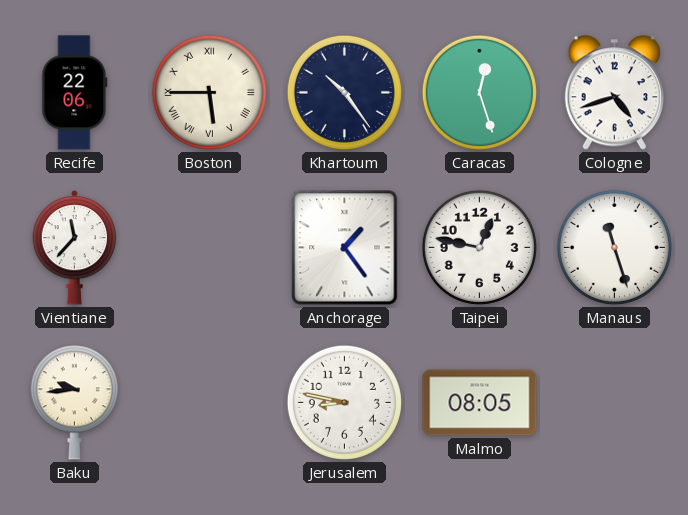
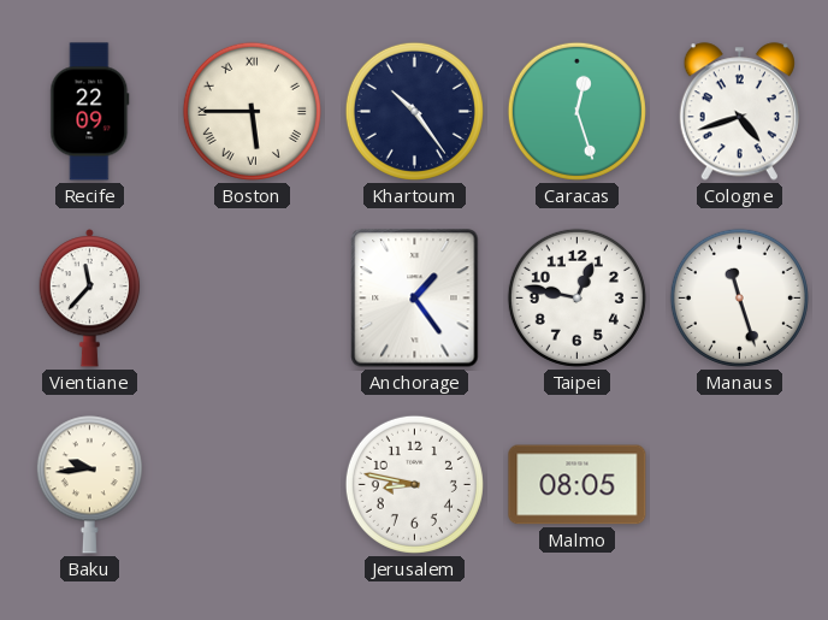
Recife: 22:06 -> 22:09
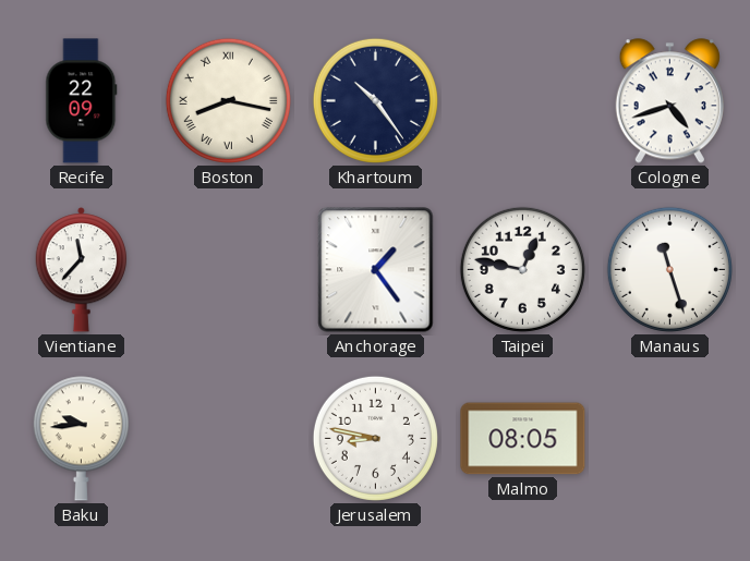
Boston: 5:45 -> 8:17
Caracas: 12:27 -> none
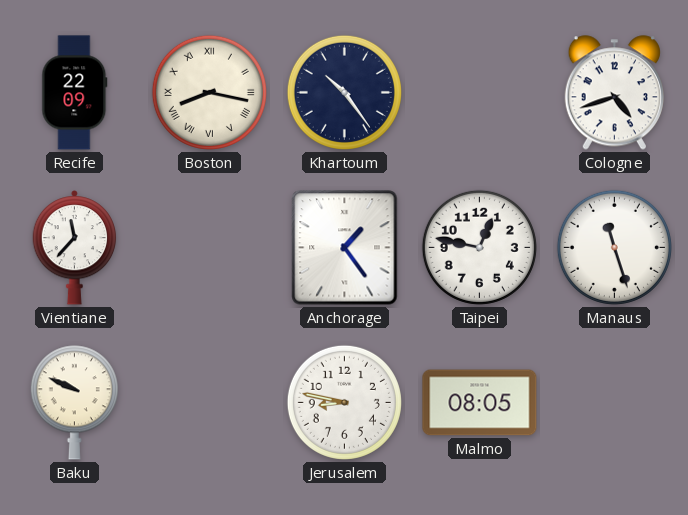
Baku: 9:44 -> 9:49
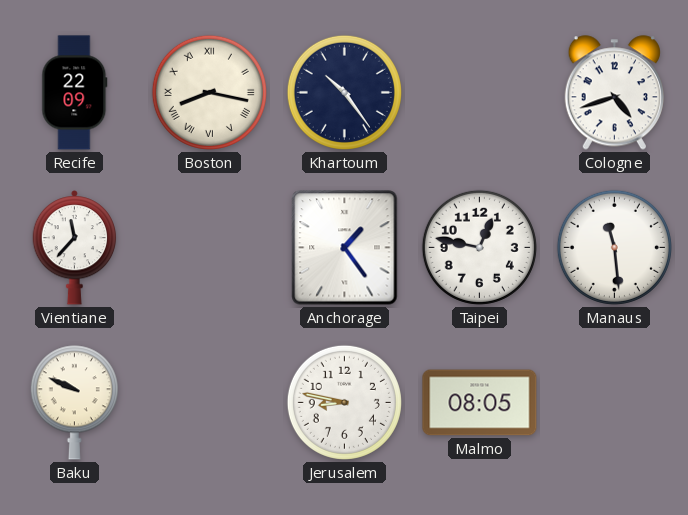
Manaus: 11:27 -> 11:29
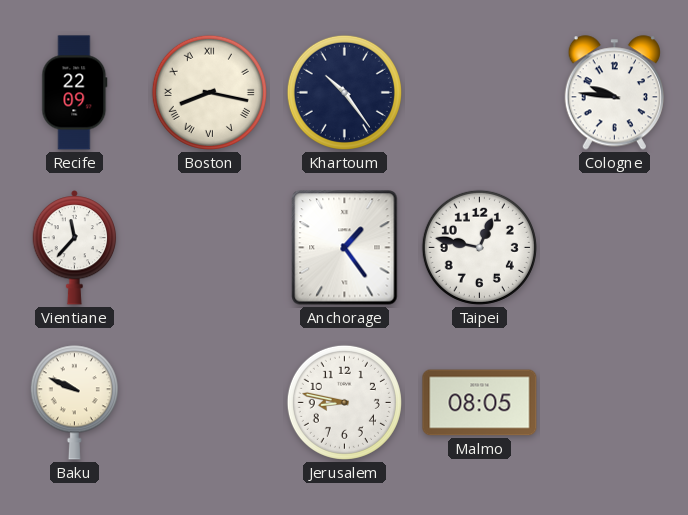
Cologne: 4:42 -> 9:46
Manaus: 11:29 -> none
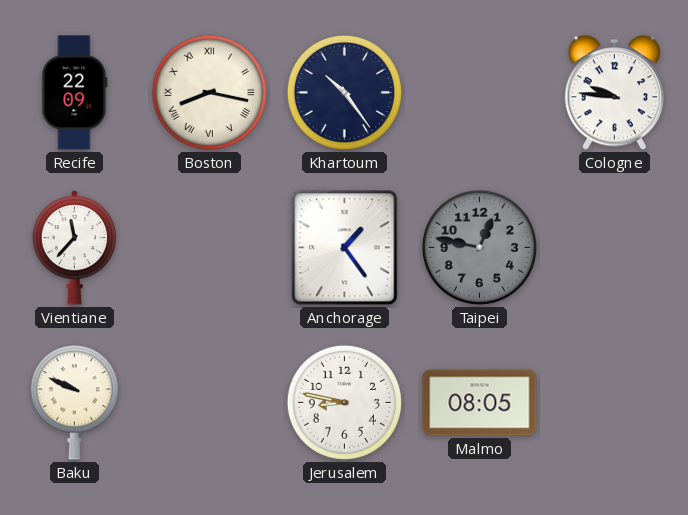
Taipei dial: white -> grey
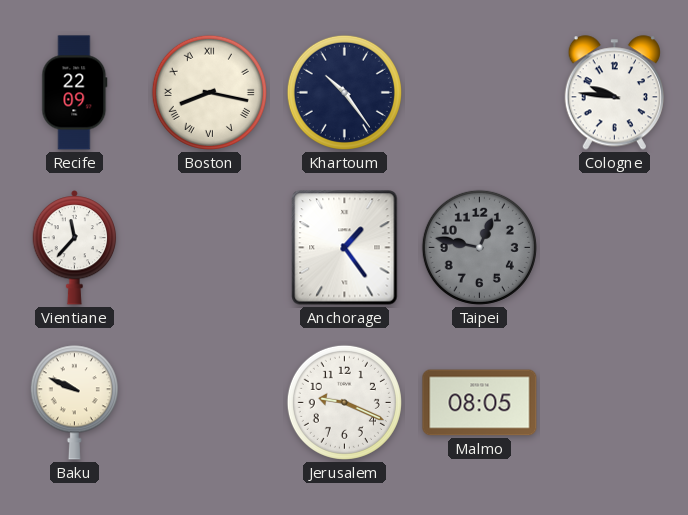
Jerusalem: 8:47 -> 9:19
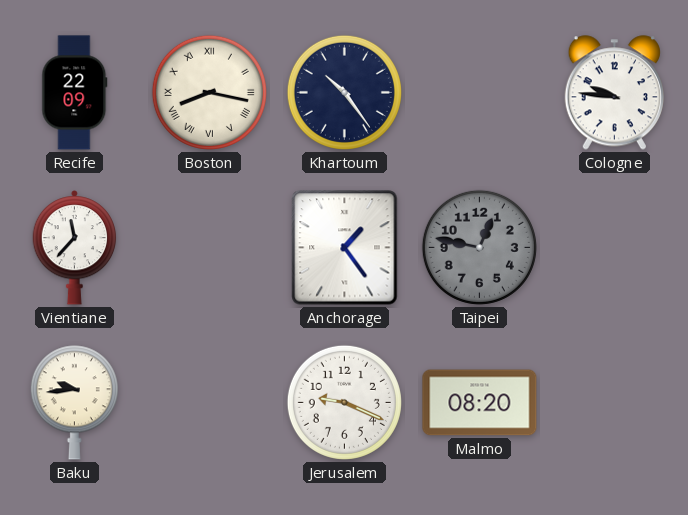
Baku: 9:49 -> 9:44
Malmo: 08:05 -> 08:20
